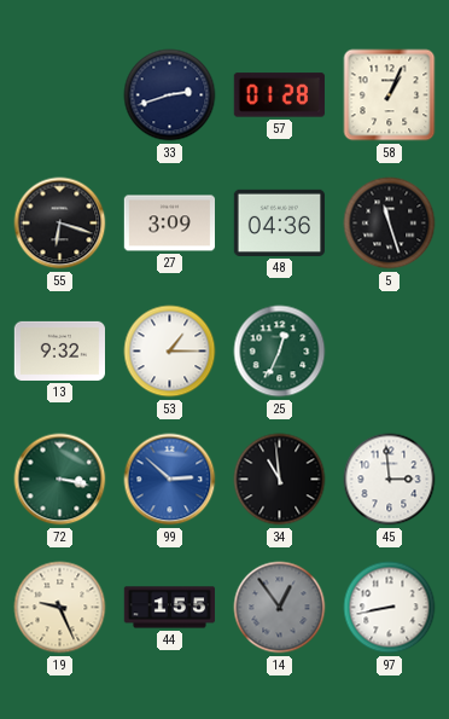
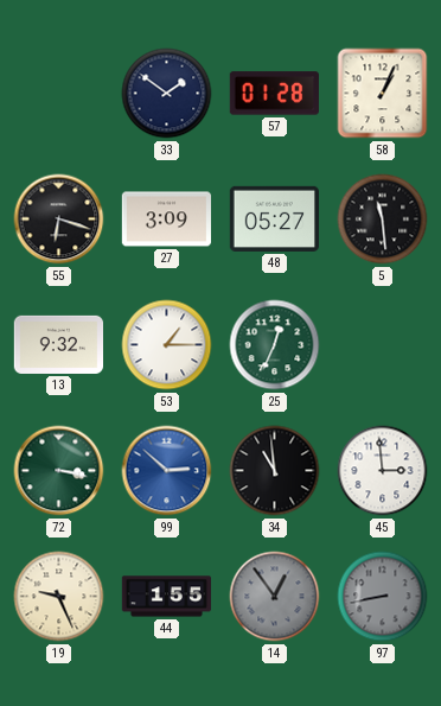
33: 2:42 -> 1:51
48: 04:36 -> 05:27
5: 11:27 -> 11:29
97 dial: white -> grey
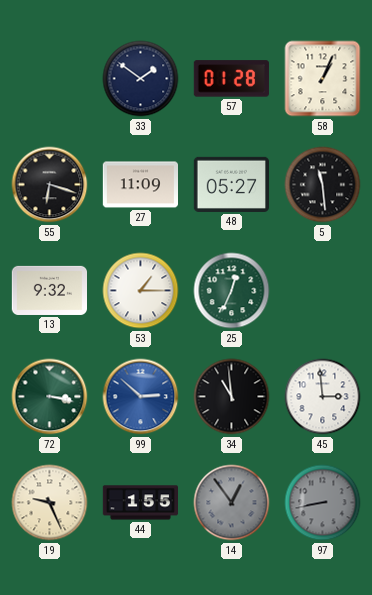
27: 3:09 -> 11:09
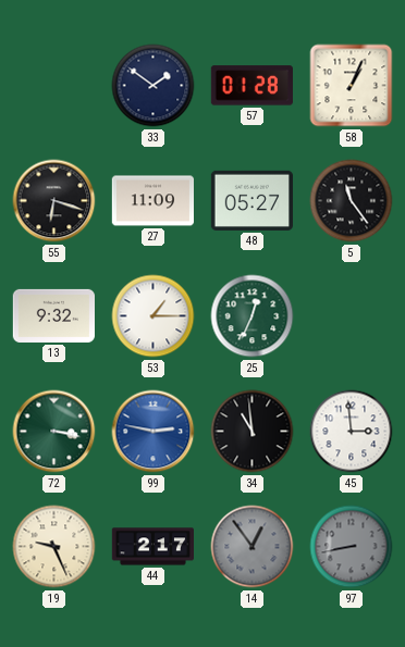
5: 11:29 -> 11:24
99: 2:52 -> 2:47
44: 1:55 -> 2:17
